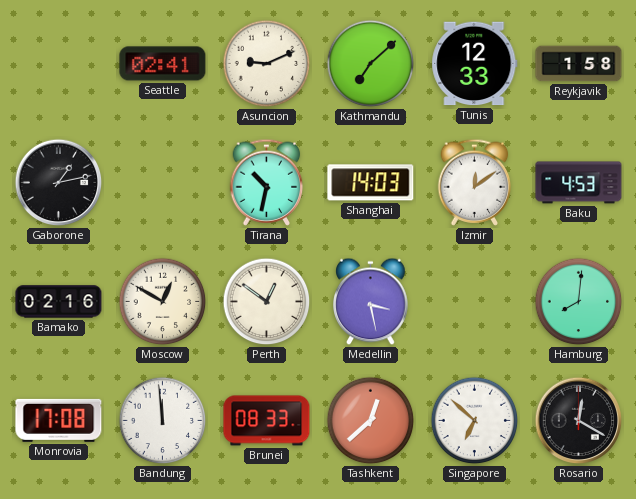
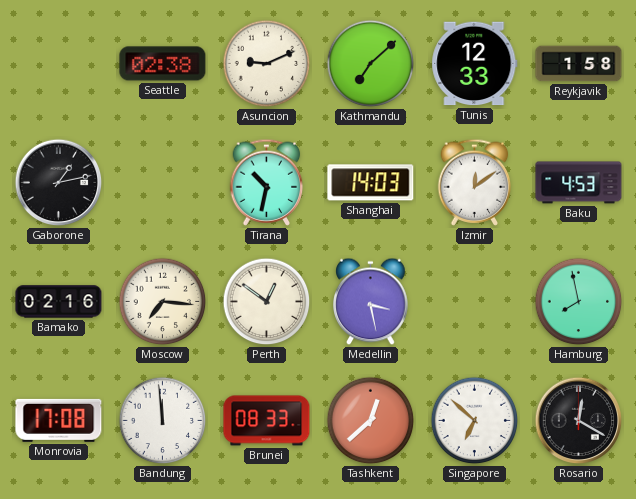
Seattle: 02:41 -> 02:38
Moscow: 12:50 -> 7:16
Hamburg: 8:01 -> 7:58
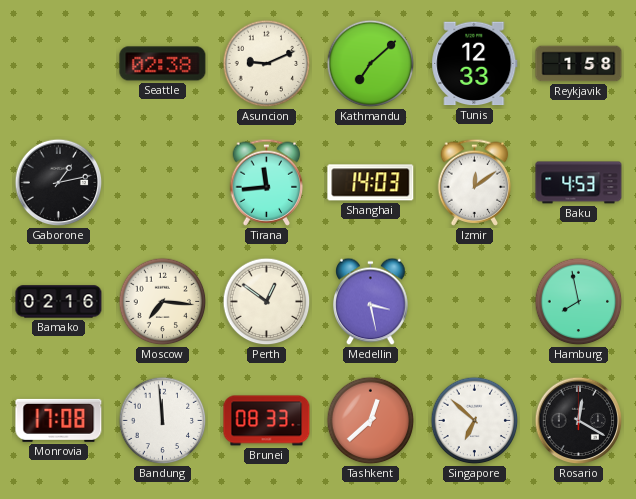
Tirana: 10:32 -> 11:44
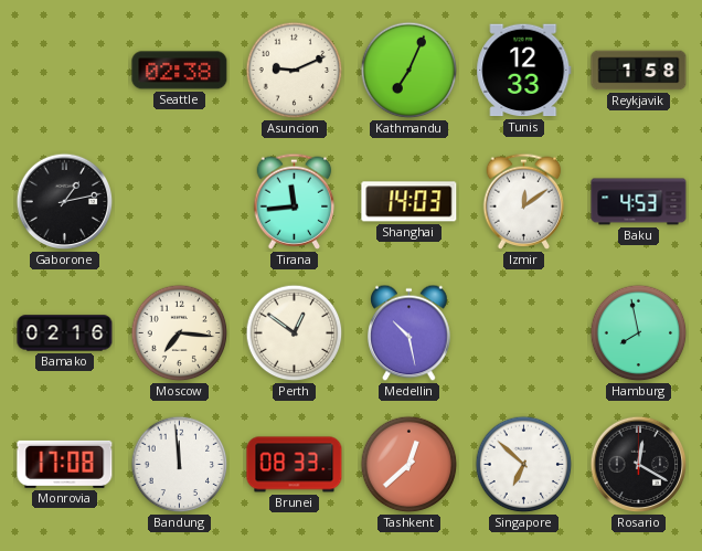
Kathmandu: 7:08 -> 7:04
Medellin: 3:28 -> 10:28
